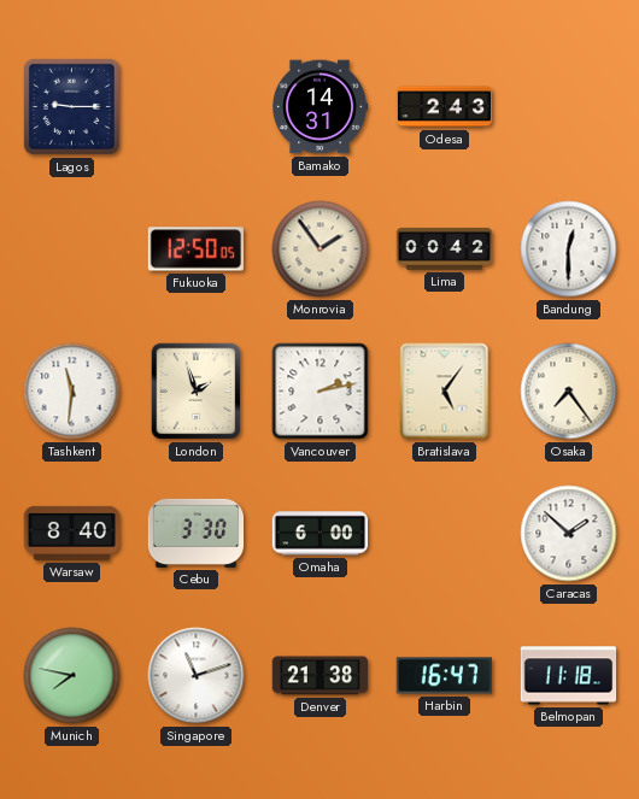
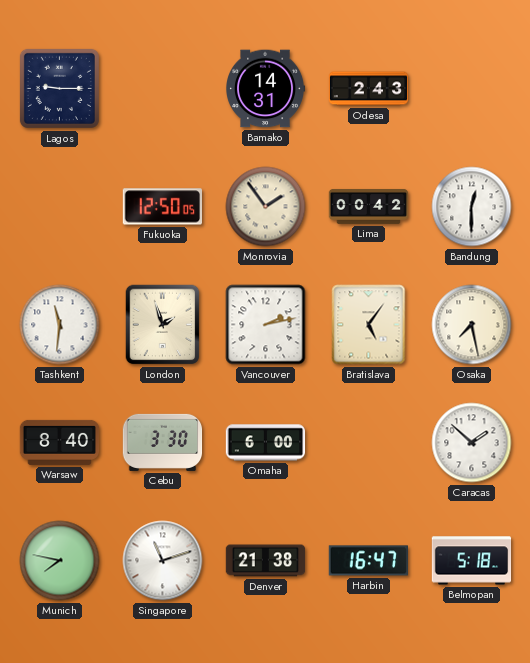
Osaka: 7:24 -> 7:28
Belmopan: 11:18 -> 5:18
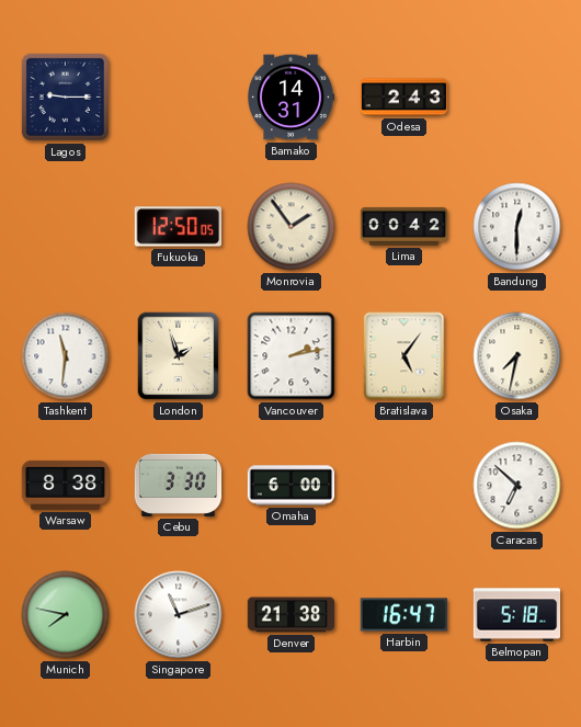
Osaka: 7:28 -> 7:32
Warsaw: 8:40 -> 8:38
Caracas: 1:52 -> 6:52
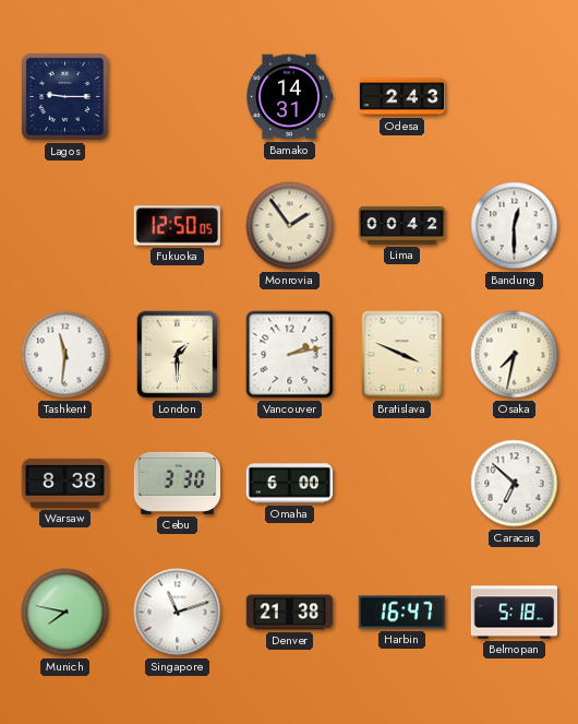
London: 1:57 -> 1:30
Bratislava: 5:06 -> 3:49
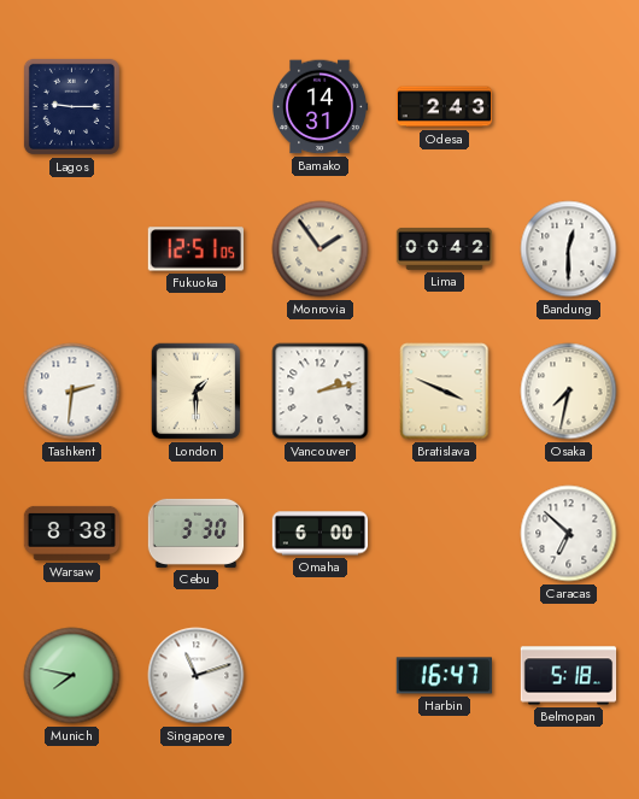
Fukuoka: 12:50 -> 12:51
Tashkent: 11:31 -> 2:31
Denver: 21:38 -> none
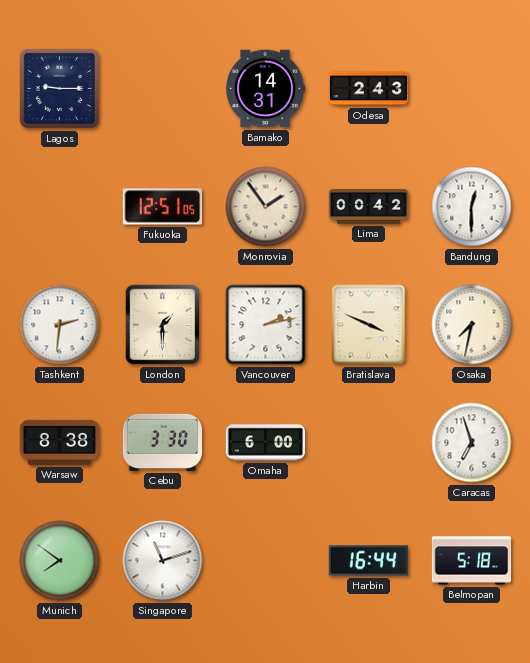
Caracas: 6:52 -> 6:57
Munich: 7:47 -> 7:51
Harbin: 16:47 -> 16:44
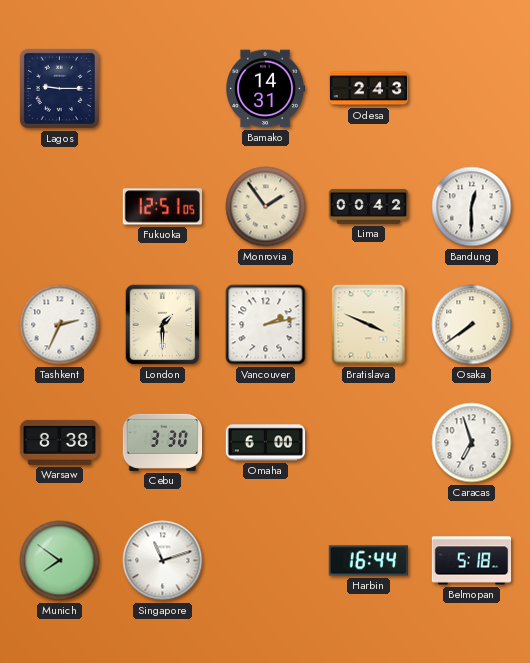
Tashkent: 2:31 -> 2:34
Osaka: 7:32 -> 7:39
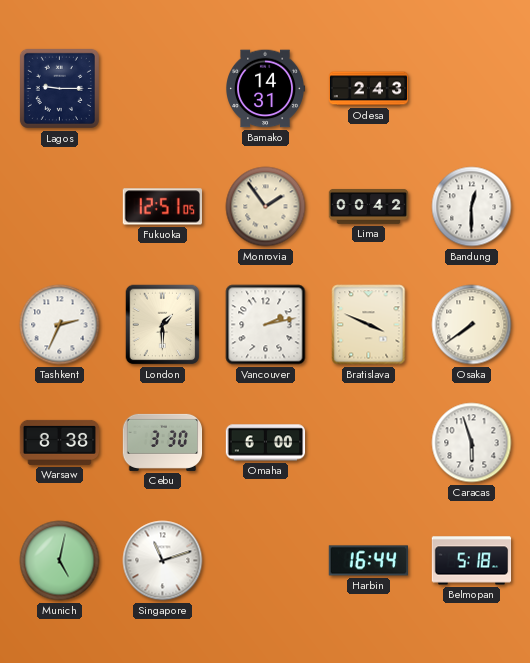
Caracas: 6:57 -> 5:57
Munich: 7:51 -> 5:02
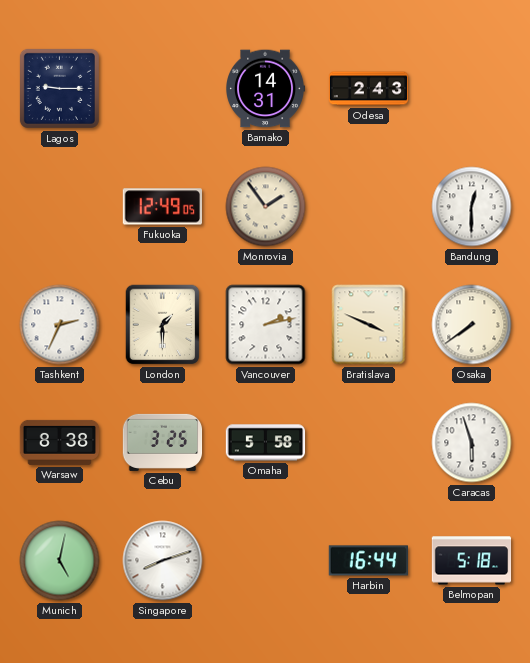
Fukuoka: 12:51 -> 12:49
Lima: 00:42 -> none
Cebu: 3:30 -> 3:25
Omaha: 6:00 -> 5:58
Singapore: 11:12 -> 8:12
